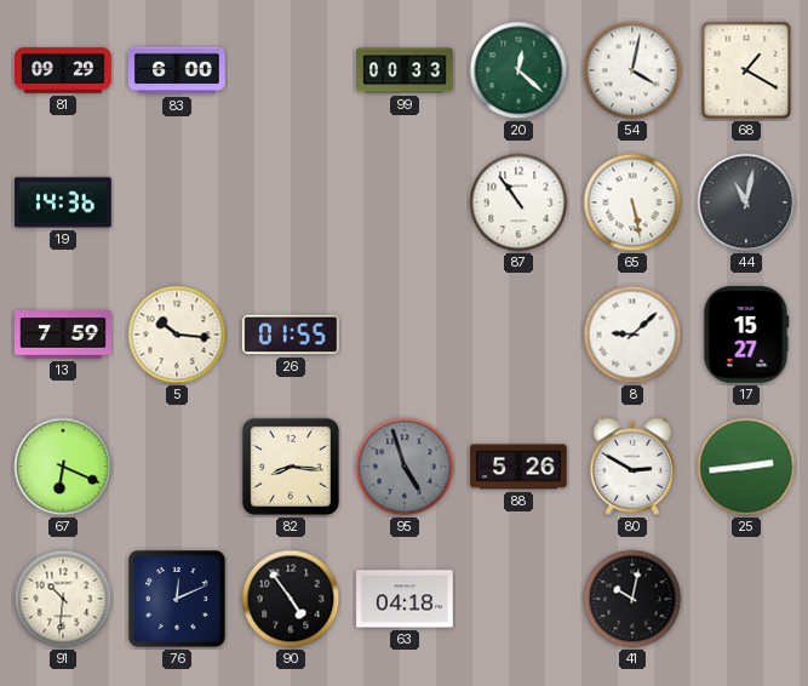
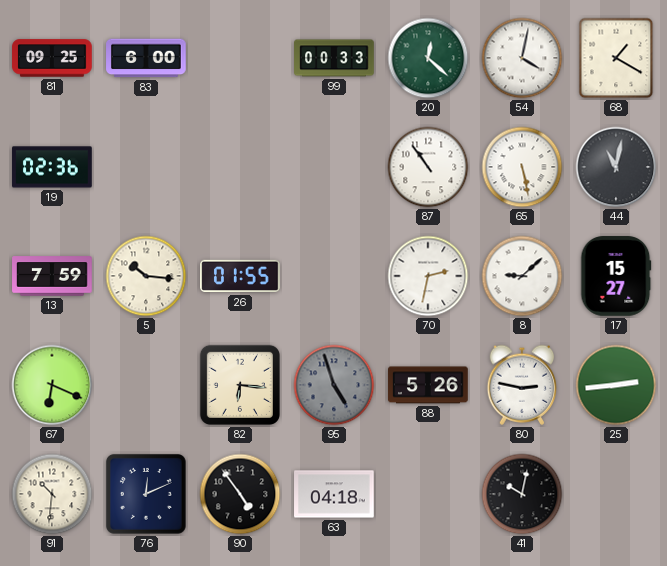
81: 09:29 -> 09:25
19: 14:36 -> 02:36
70: none -> 2:32
82: 8:16 -> 6:16
80: 2:50 -> 2:47
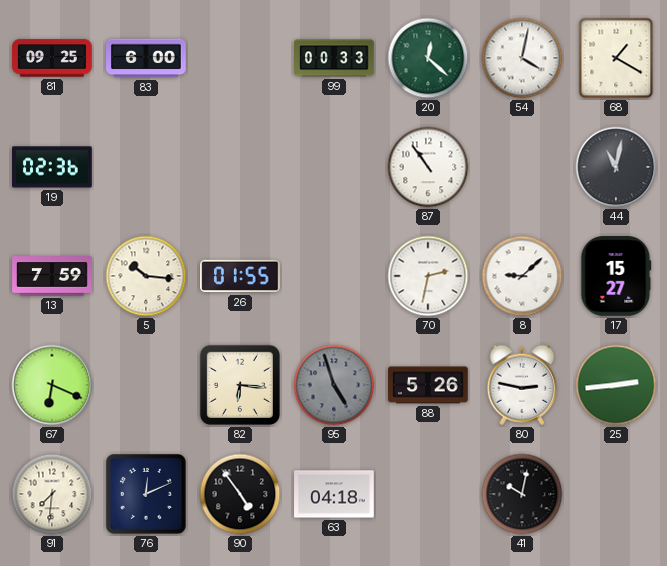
65: 5:28 -> none
91: 10:31 -> 7:31
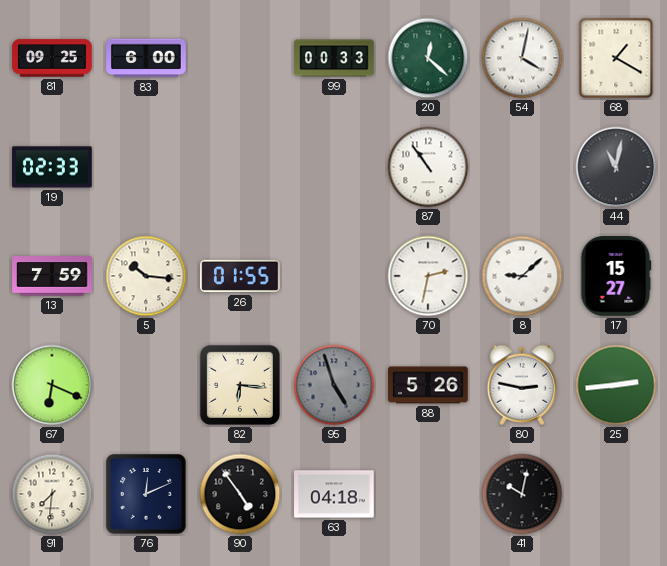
19: 02:36 -> 02:33
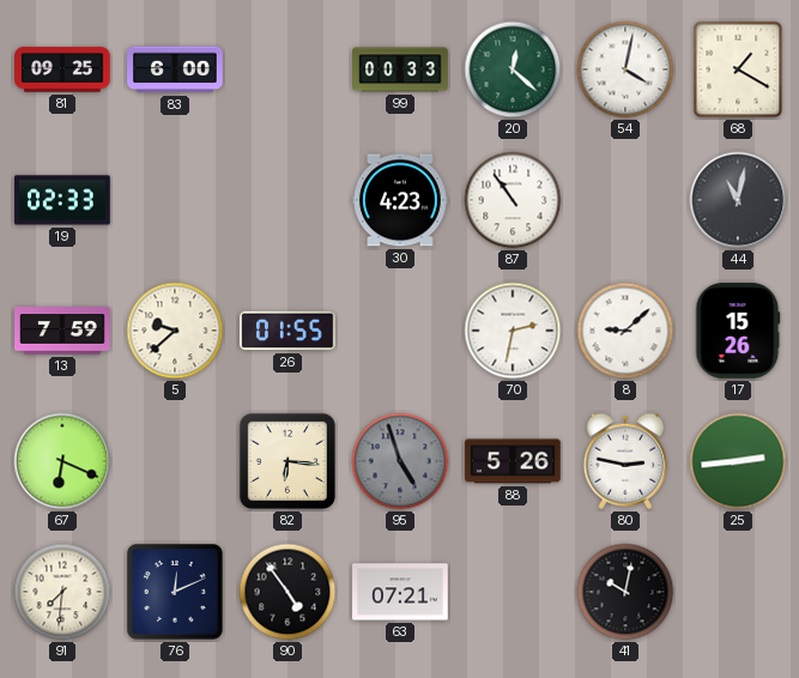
30: none -> 4:23
5: 10:16 -> 9:38
17: 15:27 -> 15:26
63: 04:18 -> 07:21
